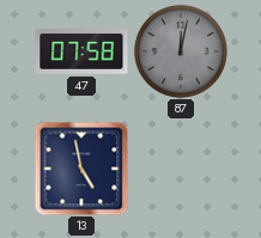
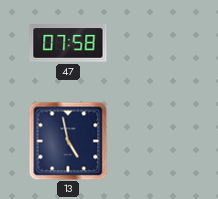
87: 12:02 -> none
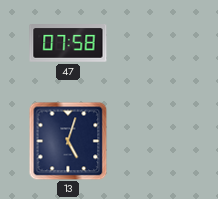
13: 4:58 -> 5:03
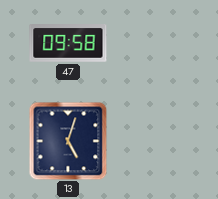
47: 07:58 -> 09:58
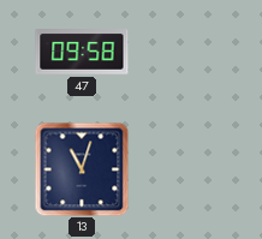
13: 5:03 -> 11:03
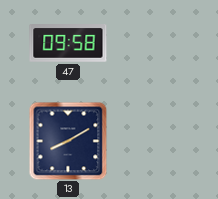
13: 11:03 -> 8:10
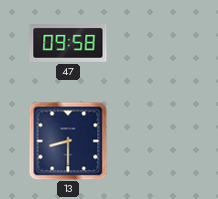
13: 8:10 -> 8:30
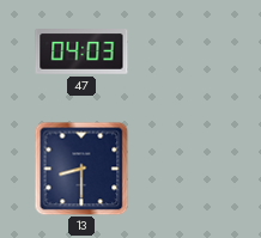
47: 09:58 -> 04:03
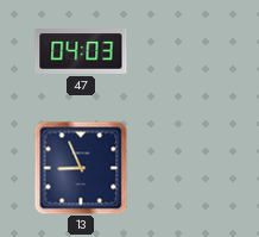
13: 8:30 -> 8:56
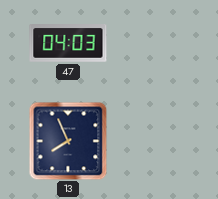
13: 8:56 -> 7:56
